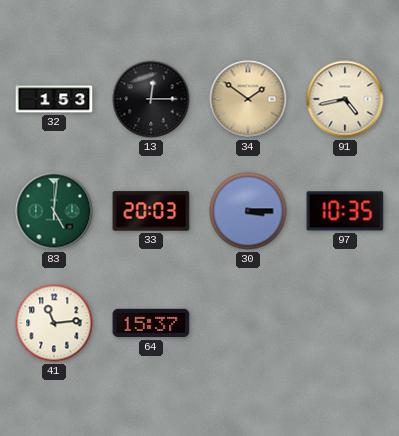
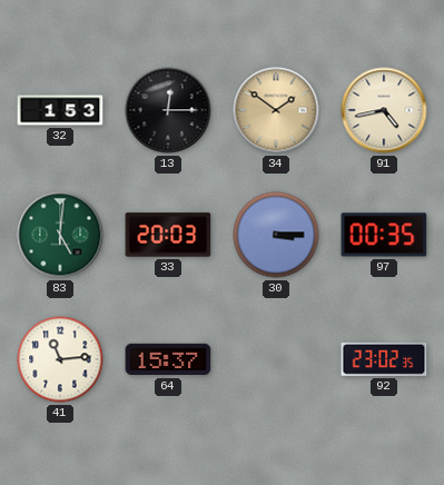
97: 10:35 -> 00:35
92: none -> 23:02
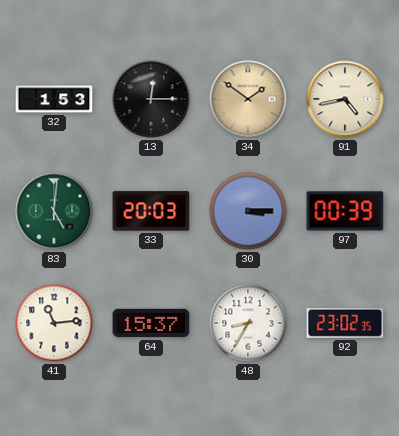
97: 00:35 -> 00:39
48: none -> 8:35
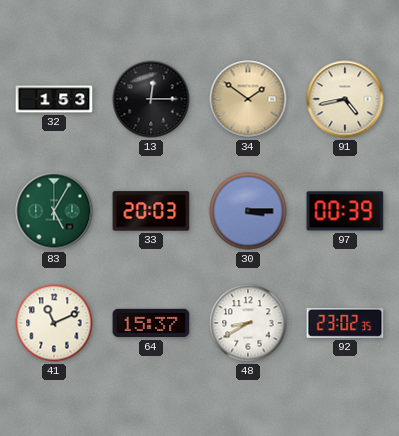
83: 5:01 -> 5:05
41: 11:14 -> 11:11
48: 8:35 -> 8:40
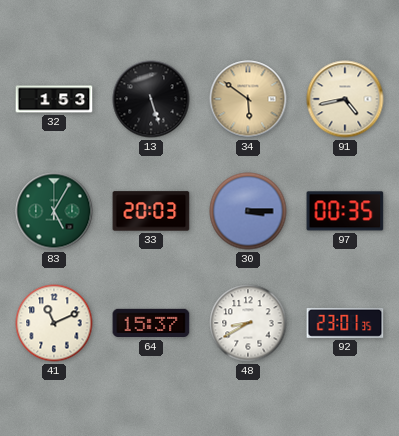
13: 12:15 -> 5:27
34: 1:51 -> 5:51
97: 00:39 -> 00:35
92: 23:02 -> 23:01
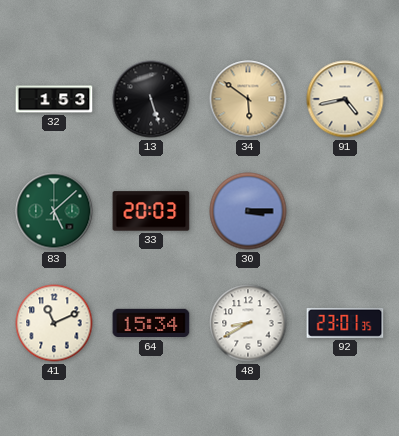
83: 5:05 -> 5:08
97: 00:35 -> none
64: 15:37 -> 15:34
